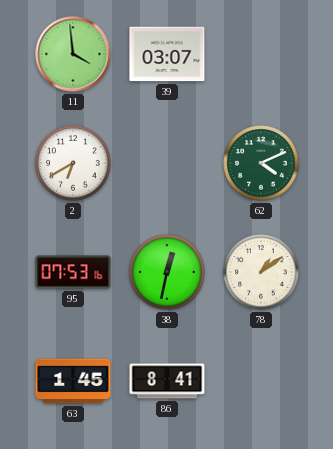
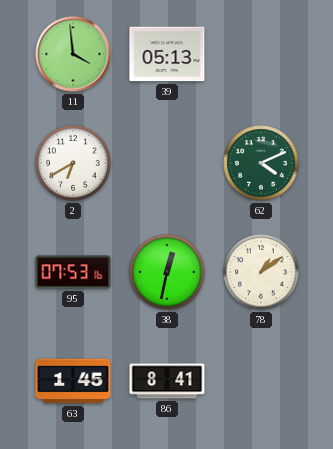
39: 03:07 -> 05:13
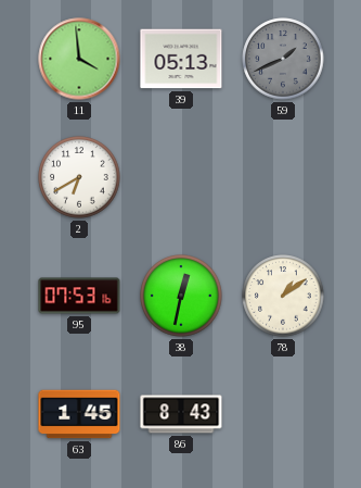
59: none -> 1:41
62: 4:11 -> none
86: 8:41 -> 8:43
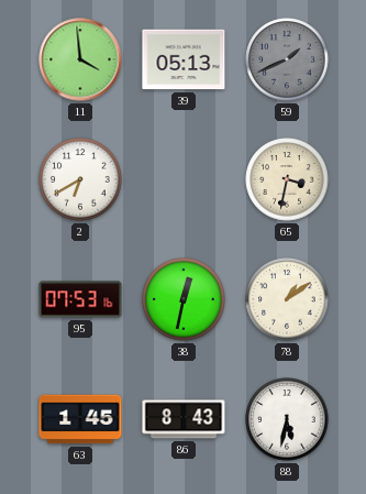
65: none -> 3:32
88: none -> 5:32
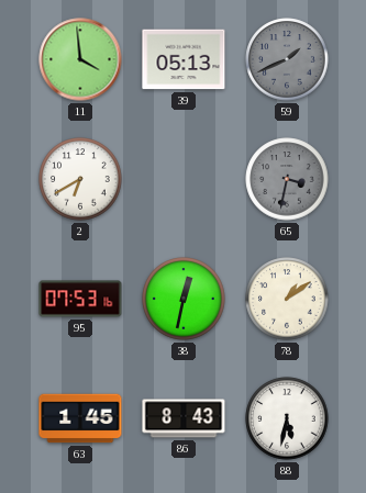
65 dial: cream -> grey
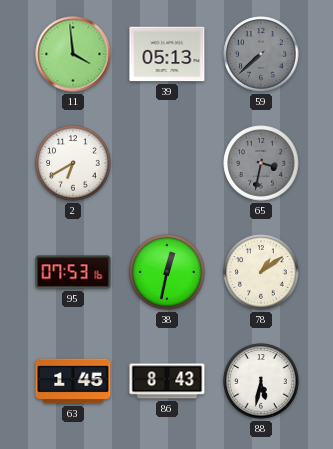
59: 1:41 -> 7:38
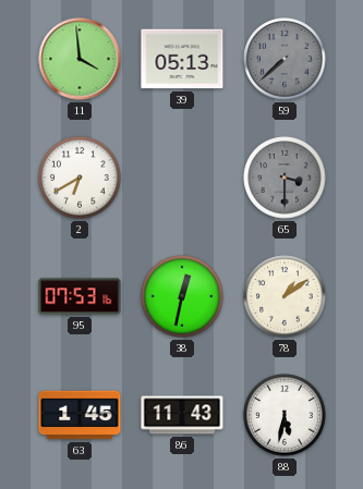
65: 3:32 -> 3:30
86: 8:43 -> 11:43
